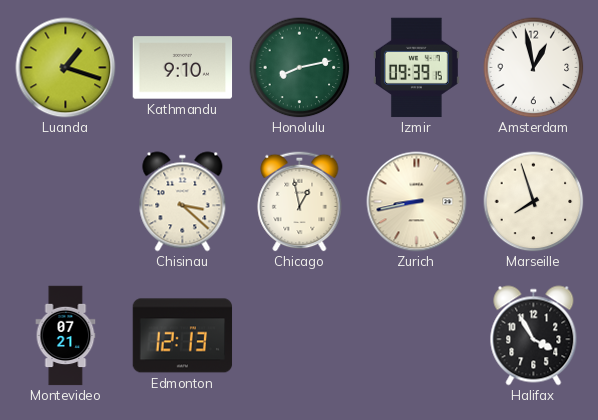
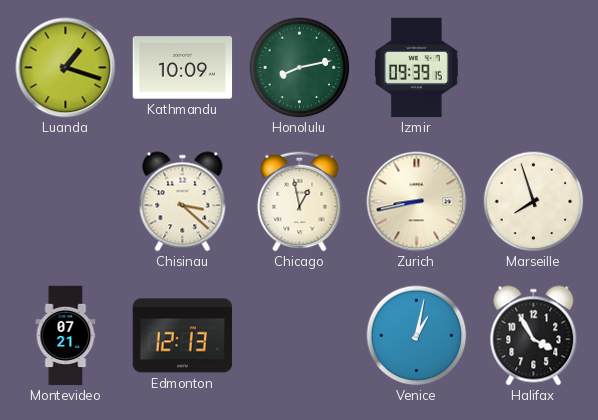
Kathmandu: 9:10 -> 10:09
Amsterdam: 12:58 -> none
Venice: none -> 1:02
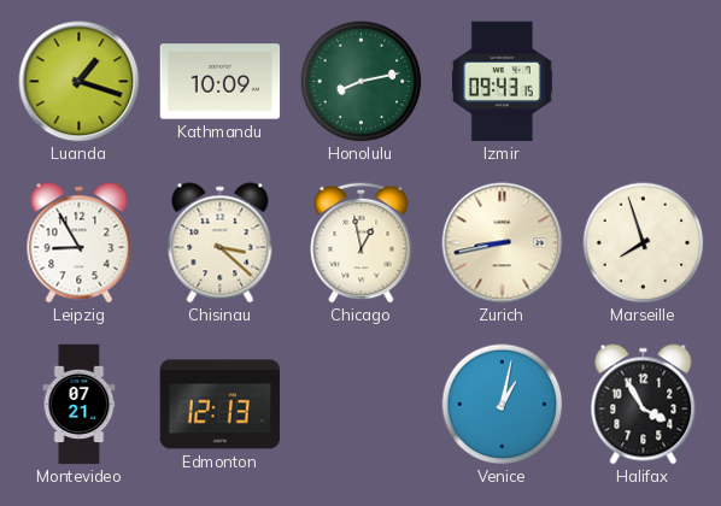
Izmir: 09:39 -> 09:43
Leipzig: none -> 8:55
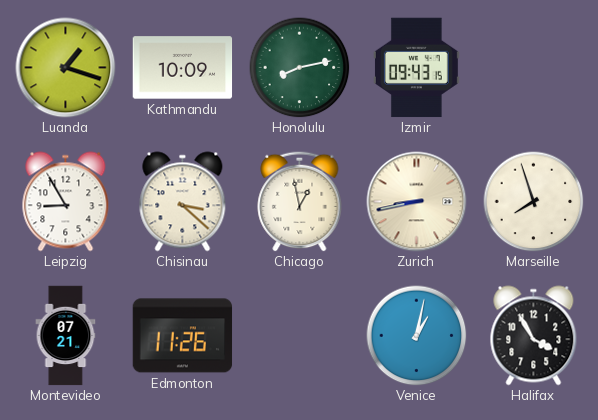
Edmonton: 12:13 -> 11:26
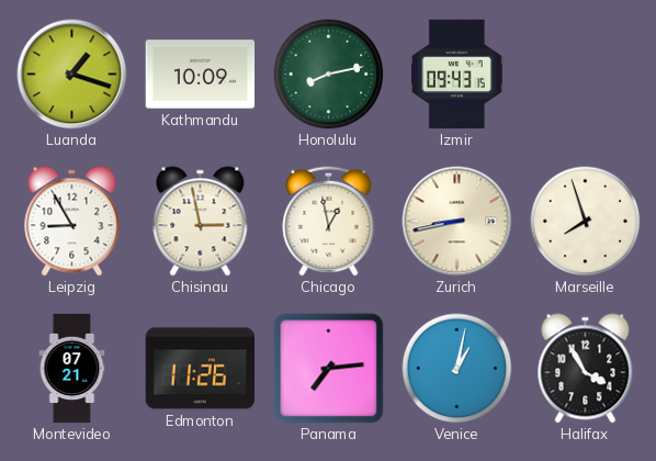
Chisinau: 3:22 -> 2:58
Panama: none -> 7:14
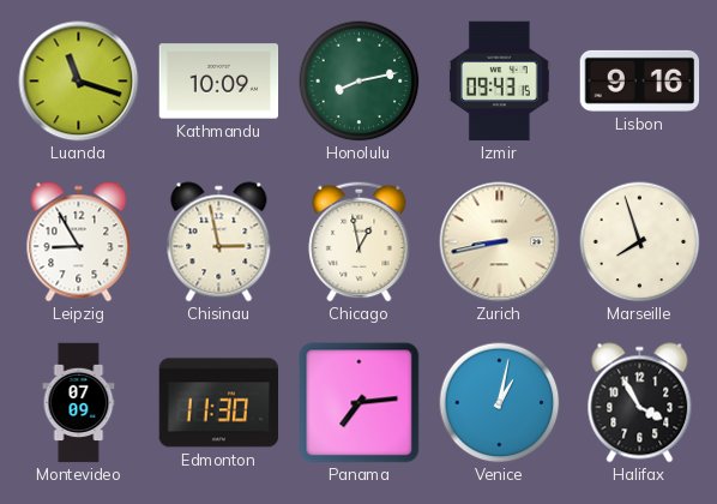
Luanda: 1:18 -> 11:18
Lisbon: none -> 9:16
Montevideo: 07:21 -> 07:09
Edmonton: 11:26 -> 11:30
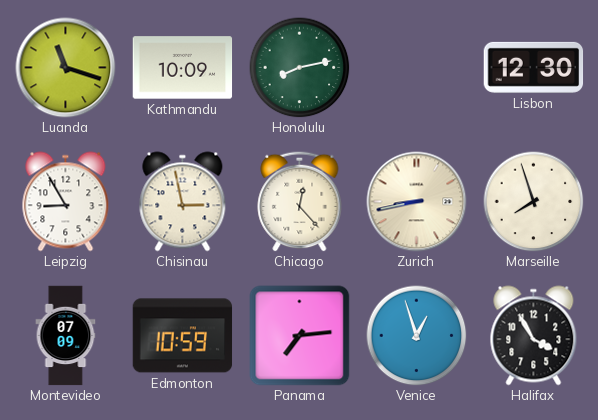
Izmir: 09:43 -> none
Lisbon: 9:16 -> 12:30
Chicago: 12:58 -> 12:23
Edmonton: 11:30 -> 10:59
Venice: 1:02 -> 12:57
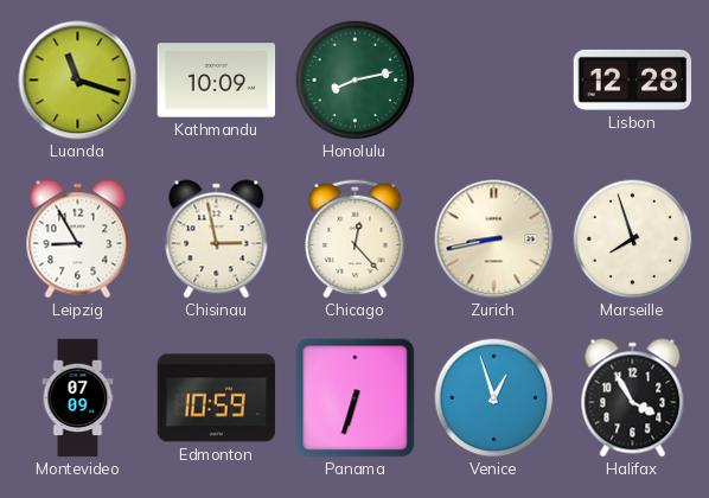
Lisbon: 12:30 -> 12:28
Panama: 7:14 -> 6:33
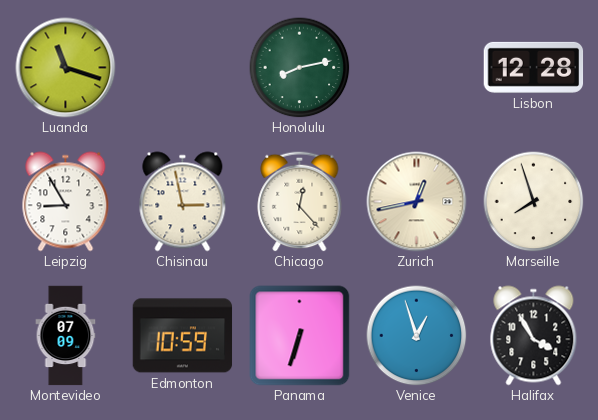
Kathmandu: 10:09 -> none
Zurich: 8:43 -> 12:43
